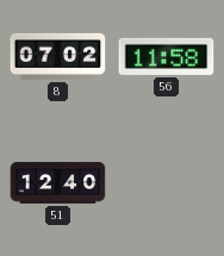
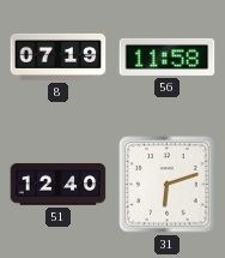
8: 07:02 -> 07:19
31: none -> 6:12
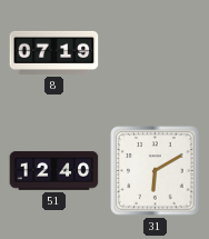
56: 11:58 -> none
31: 6:12 -> 6:10
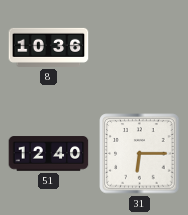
8: 07:19 -> 10:36
31: 6:10 -> 6:15
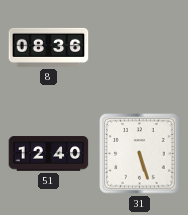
8: 10:36 -> 08:36
31: 6:15 -> 5:27
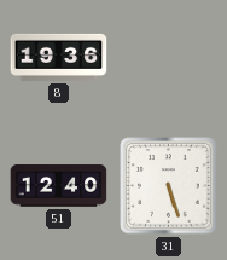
8: 08:36 -> 19:36
